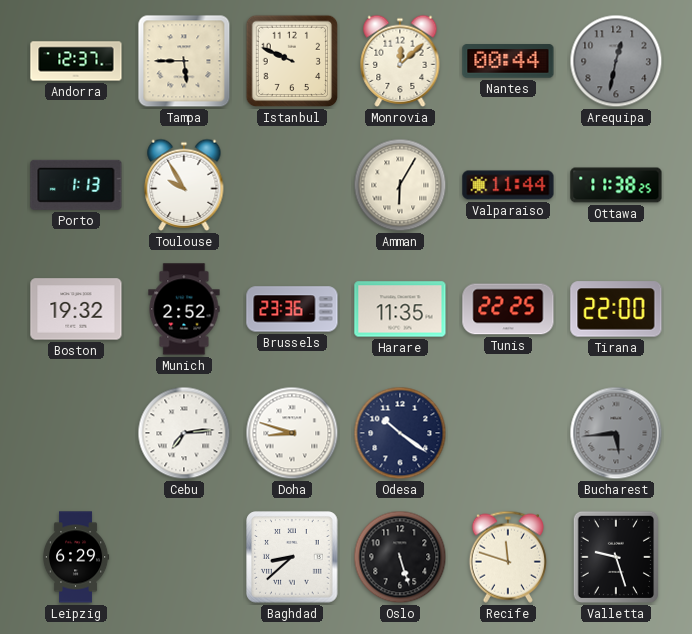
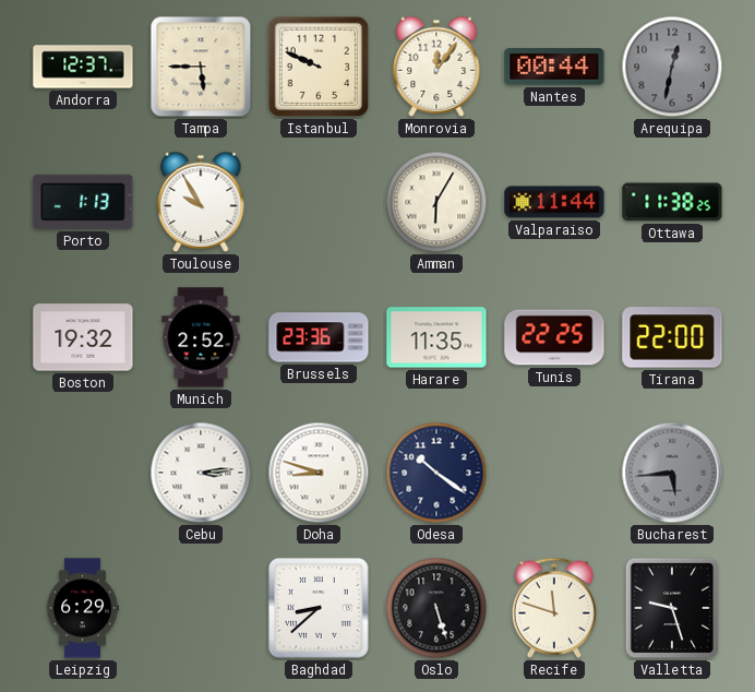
Monrovia: 12:08 -> 12:06
Cebu: 7:14 -> 3:14
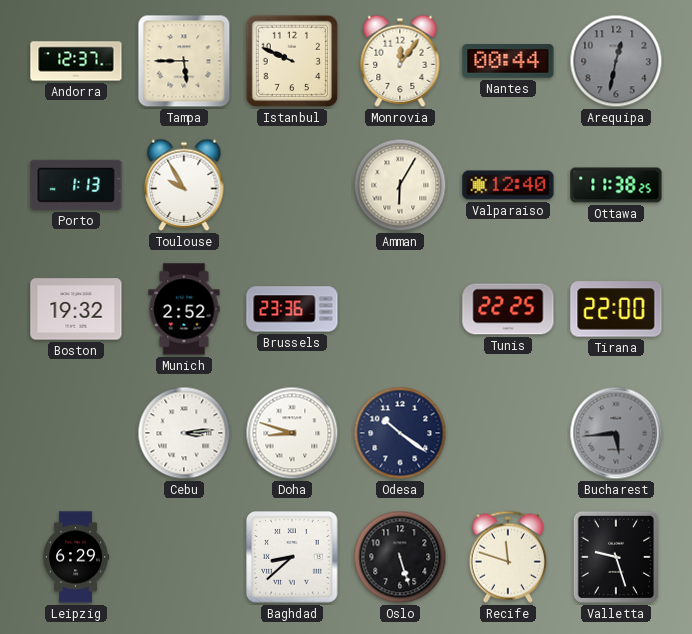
Valparaiso: 11:44 -> 12:40
Harare: 11:35 -> none
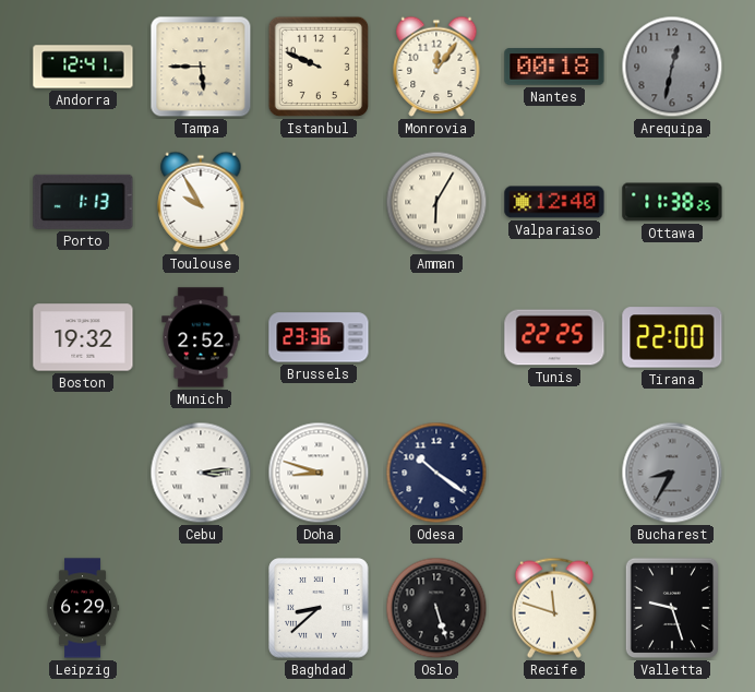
Andorra: 12:37 -> 12:41
Nantes: 00:44 -> 00:18
Bucharest: 5:44 -> 8:35
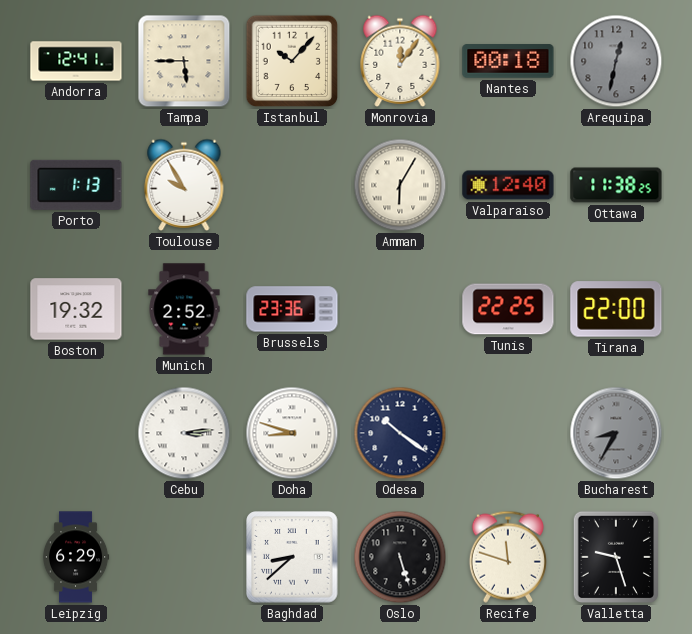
Istanbul: 9:49 -> 10:07
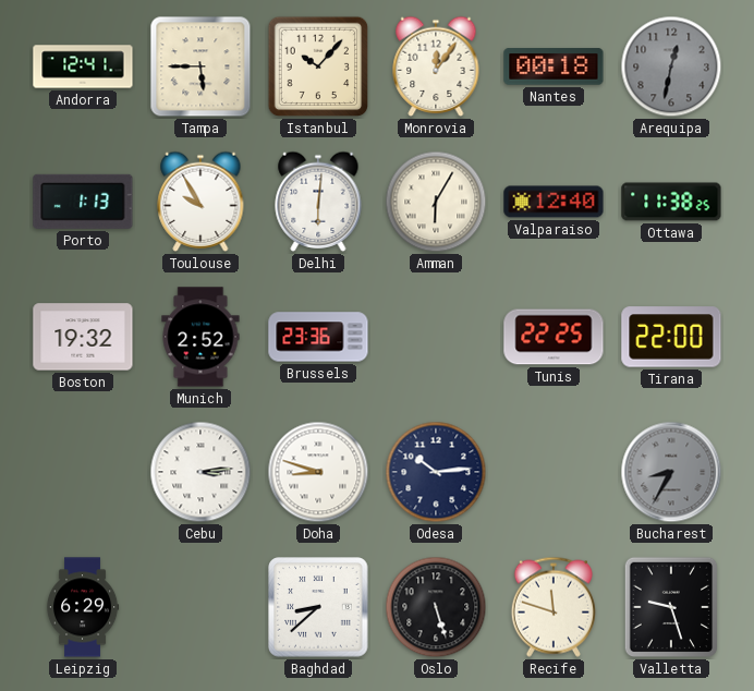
Delhi: none -> 6:01
Odesa: 10:21 -> 10:14
